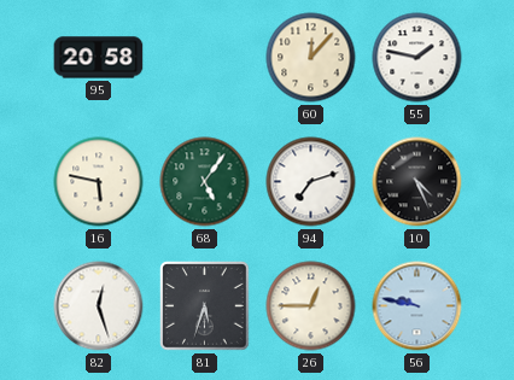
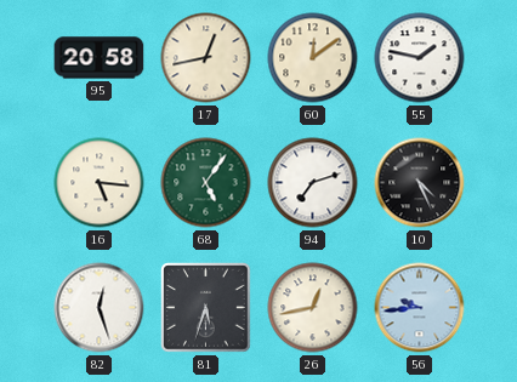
17: none -> 12:43
60: 12:07 -> 12:09
16: 5:47 -> 5:16
26: 12:45 -> 12:43
56: 9:47 -> 9:44
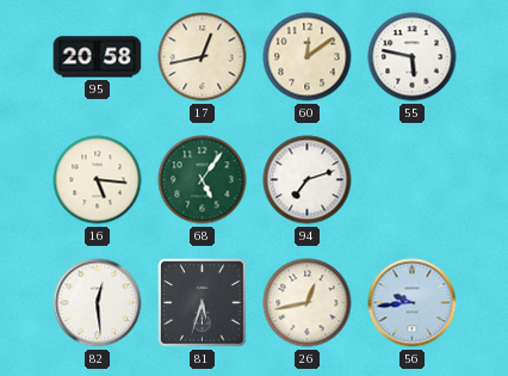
55: 1:47 -> 5:47
10: 4:26 -> none
82: 12:27 -> 12:29
